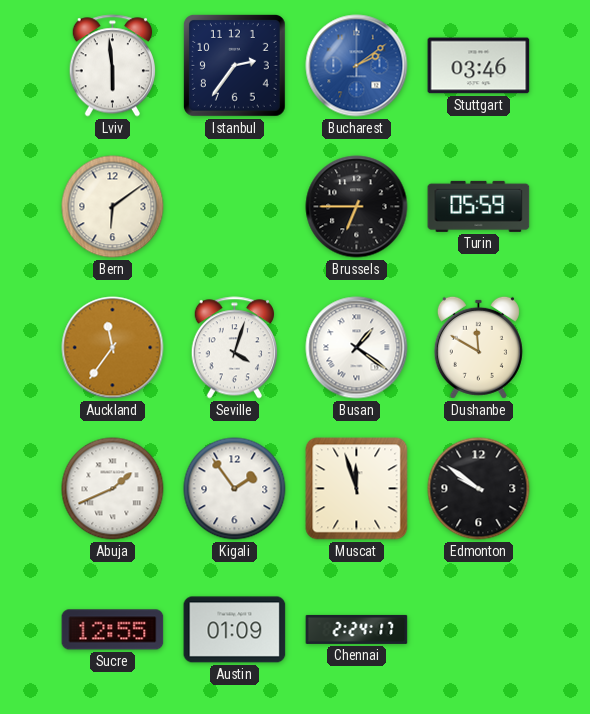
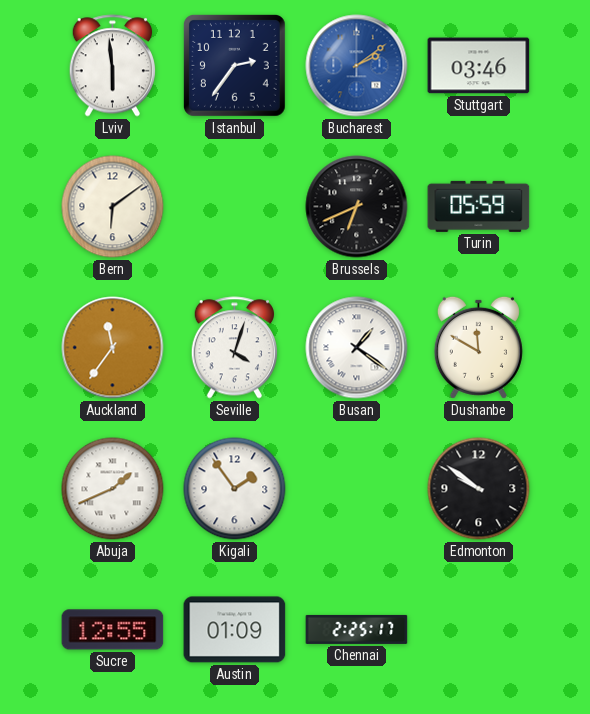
Brussels: 6:45 -> 6:41
Muscat: 11:57 -> none
Chennai: 2:24 -> 2:25
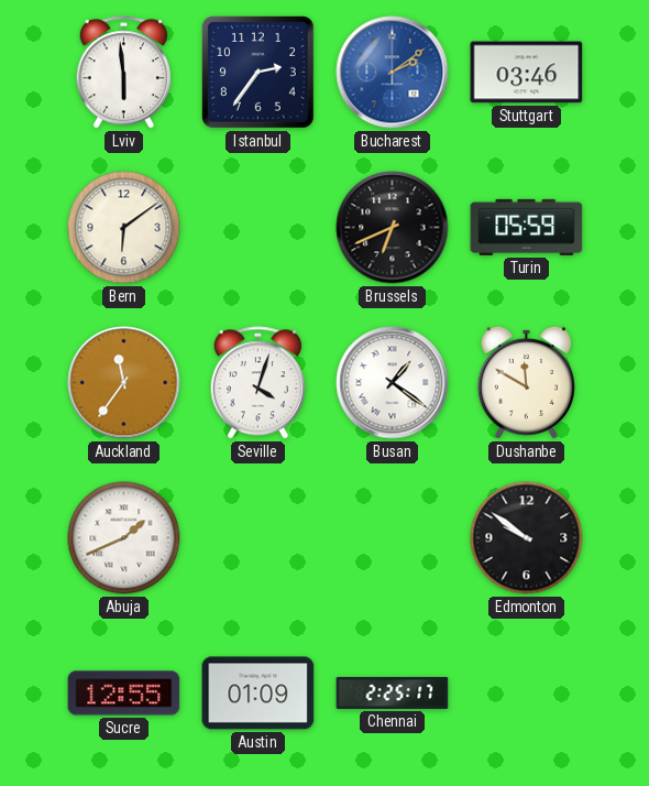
Kigali: 1:54 -> none
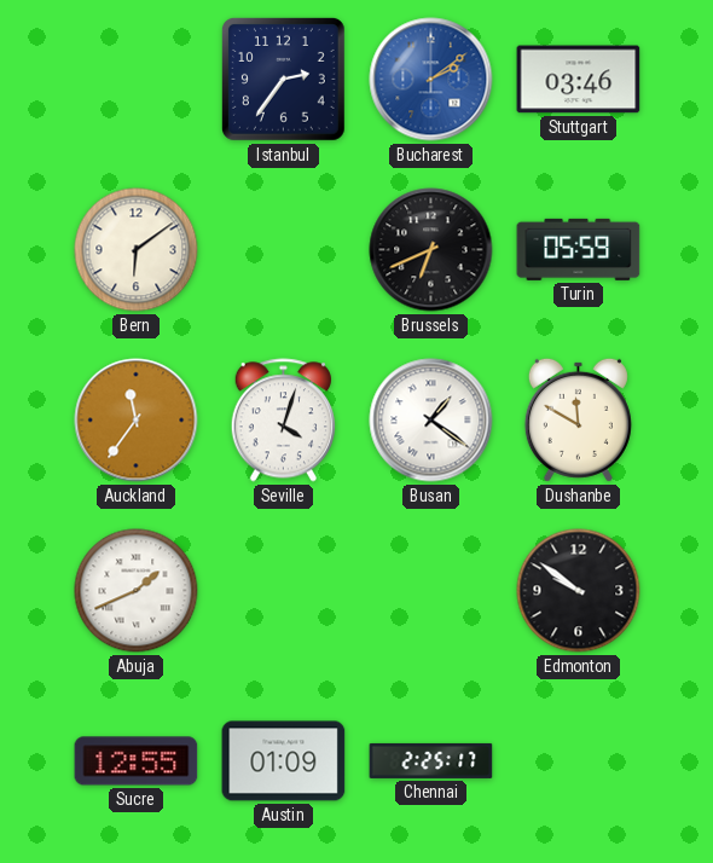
Lviv: 5:59 -> none
